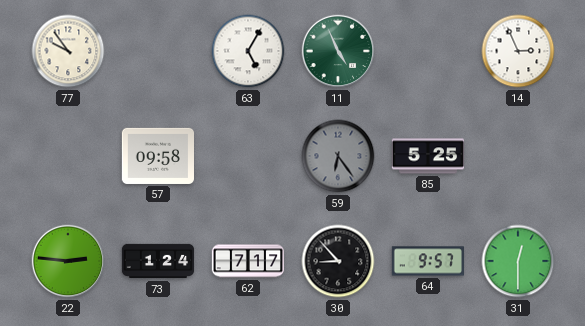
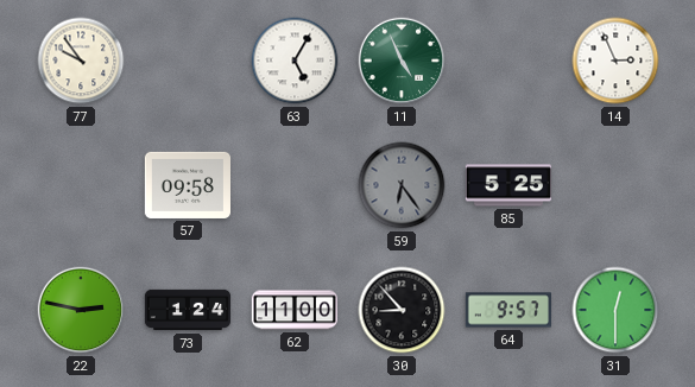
22: 2:46 -> 2:47
62: 7:17 -> 11:00
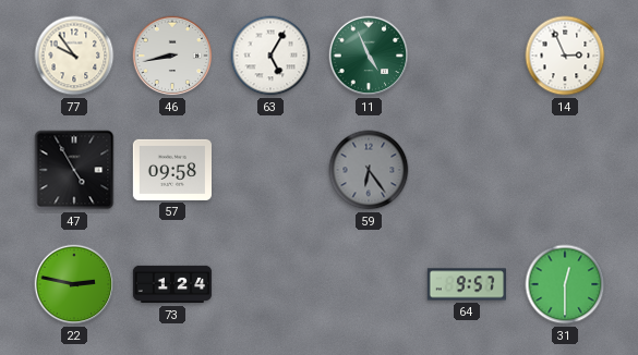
46: none -> 8:43
47: none -> 4:55
85: 5:25 -> none
62: 11:00 -> none
30: 8:53 -> none
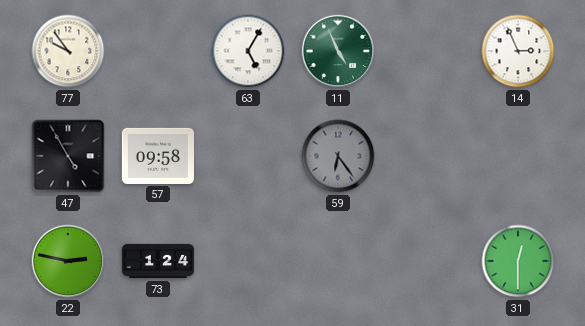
46: 8:43 -> none
64: 9:57 -> none
